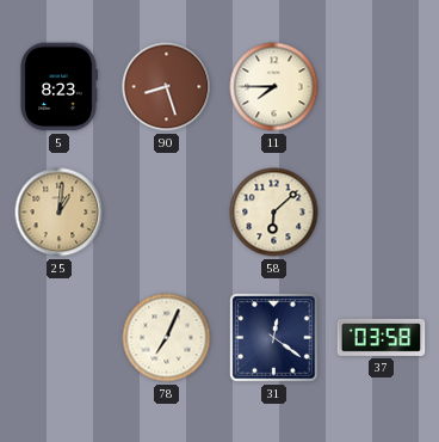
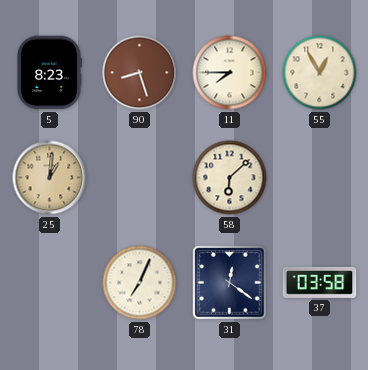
55: none -> 12:55
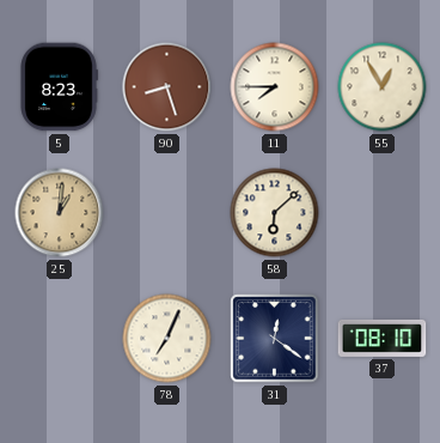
37: 03:58 -> 08:10
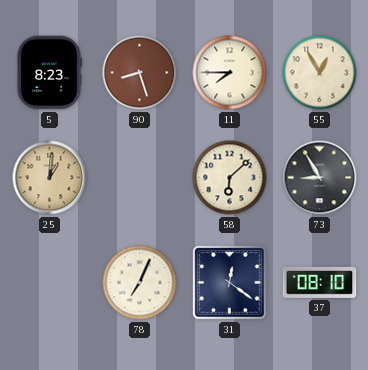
73: none -> 8:55
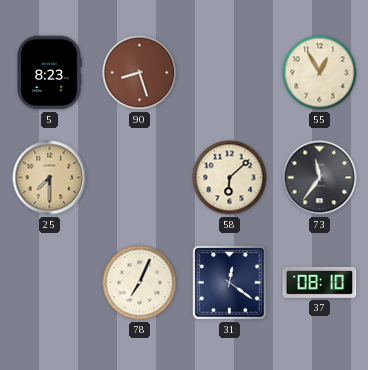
11: 7:45 -> none
25: 1:01 -> 7:30
73: 8:55 -> 11:36
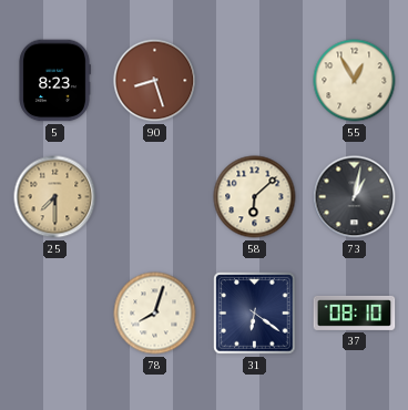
73: 11:36 -> 1:02
78: 7:04 -> 8:03
31: 12:21 -> 6:21
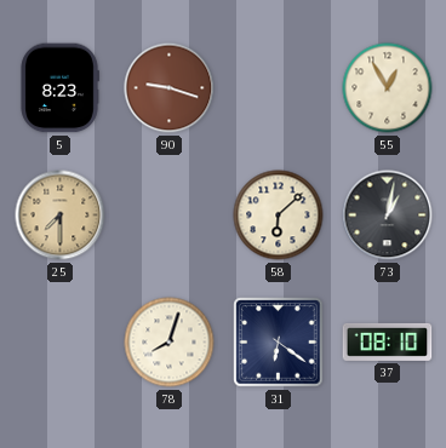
90: 8:27 -> 9:18
